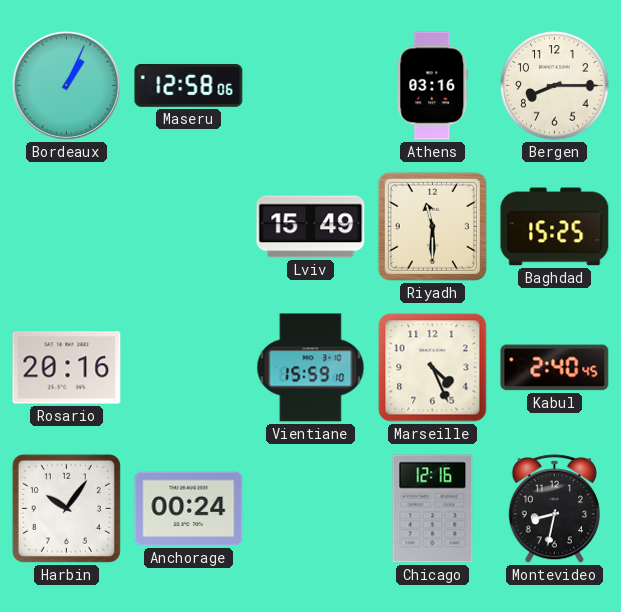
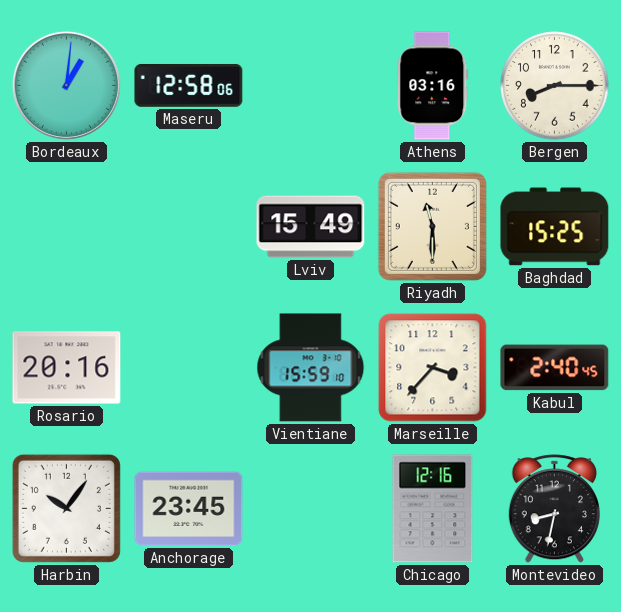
Bordeaux: 1:04 -> 1:01
Marseille: 4:26 -> 3:37
Anchorage: 00:24 -> 23:45
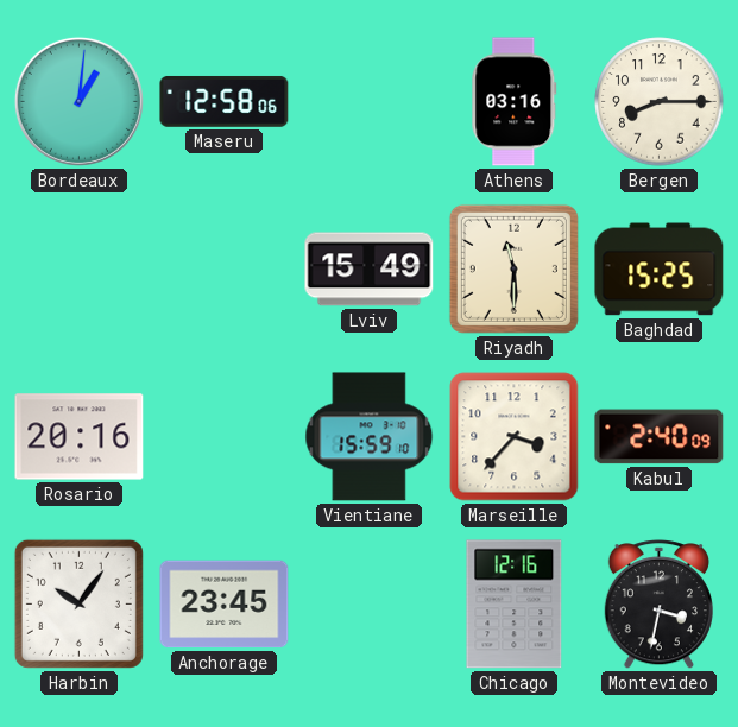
Kabul: 2:40:45 -> 2:40:09
Montevideo: 8:32 -> 3:32
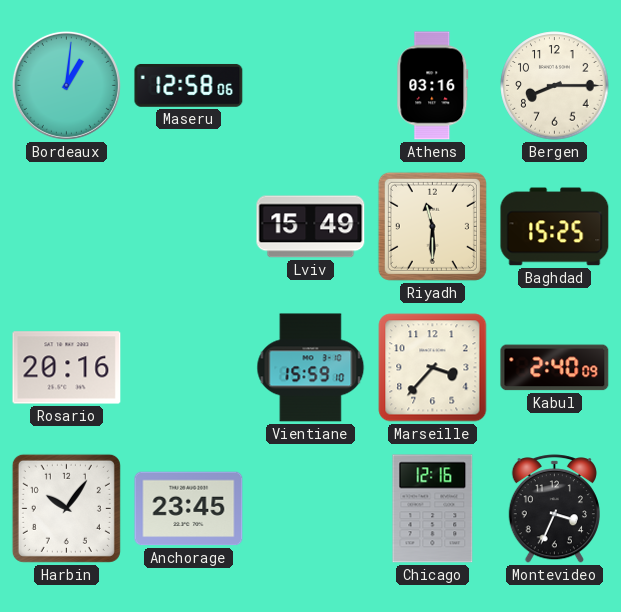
Montevideo: 3:32 -> 3:34
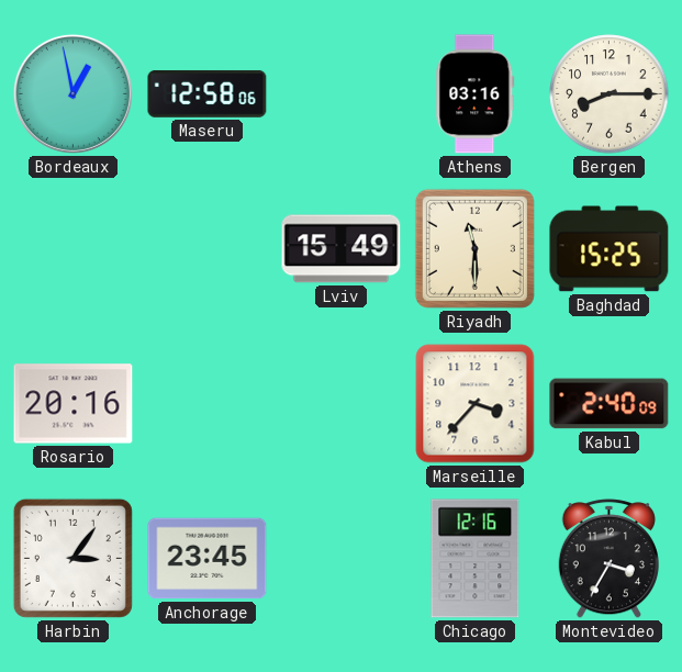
Bordeaux: 1:01 -> 12:58
Vientiane: 15:59 -> none
Harbin: 10:06 -> 3:06
Montevideo: 3:34 -> 3:35
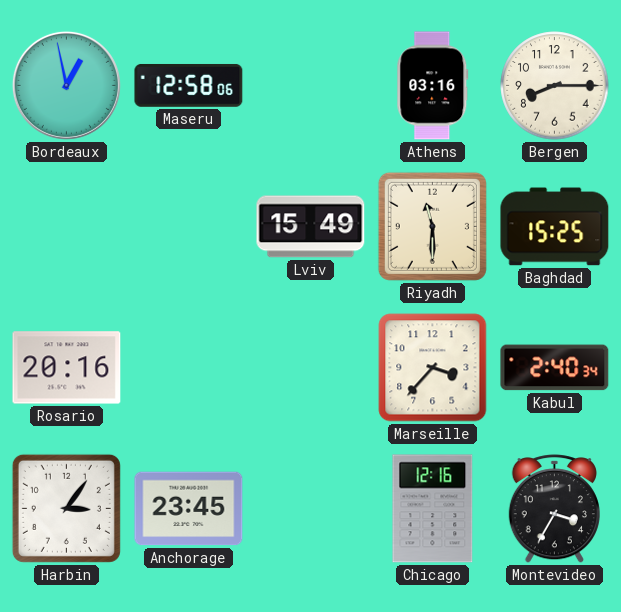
Kabul: 2:40:09 -> 2:40:34
